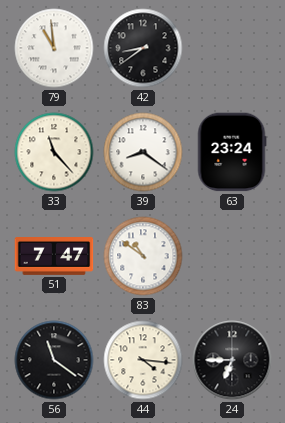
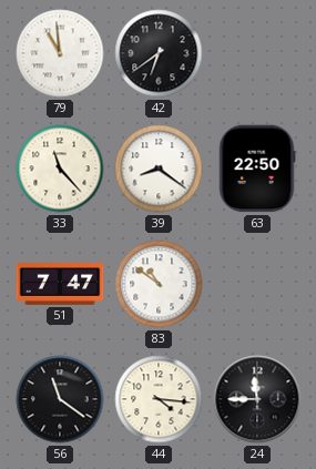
42: 8:39 -> 6:39
63: 23:24 -> 22:50
24: 6:45 -> 11:45
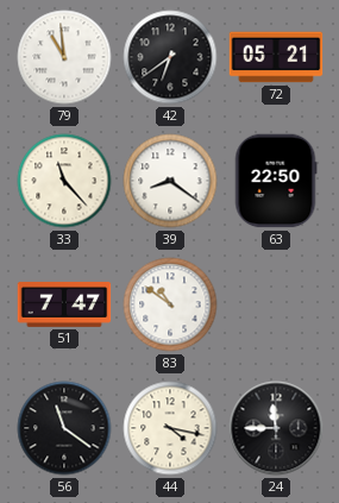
72: none -> 05:21
44: 4:16 -> 4:17
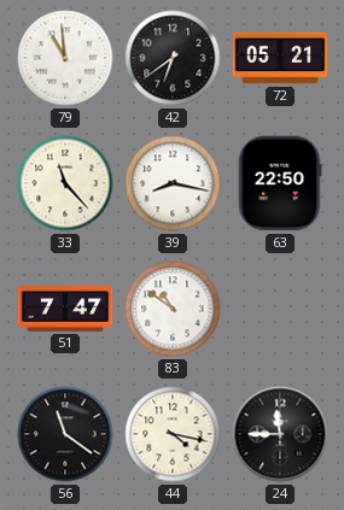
39: 8:21 -> 8:17
